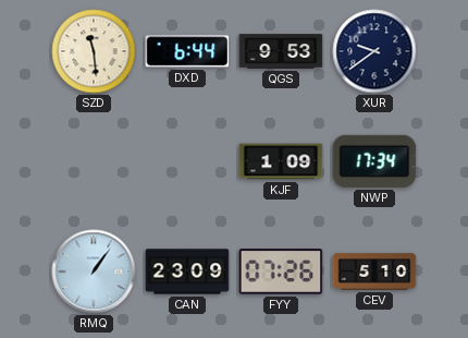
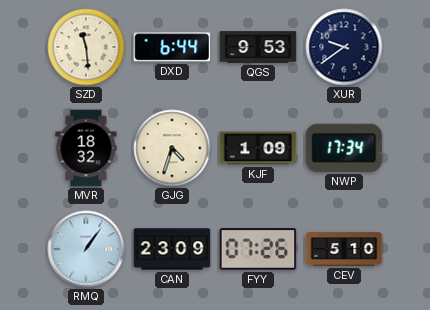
MVR: none -> 18:32
GJG: none -> 4:33
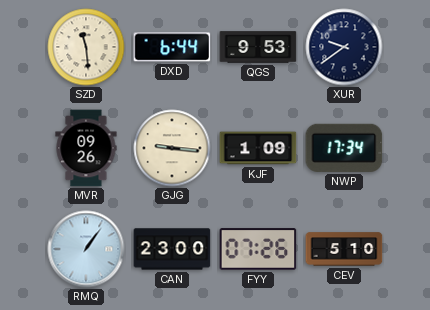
MVR: 18:32 -> 09:26
GJG: 4:33 -> 9:16
CAN: 23:09 -> 23:00
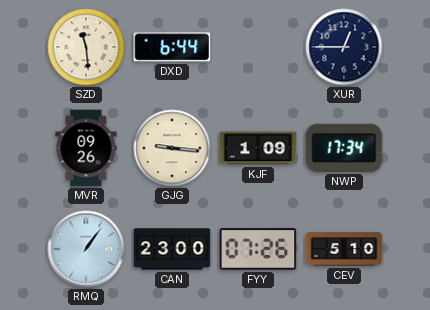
QGS: 9:53 -> none
XUR: 9:39 -> 12:45
